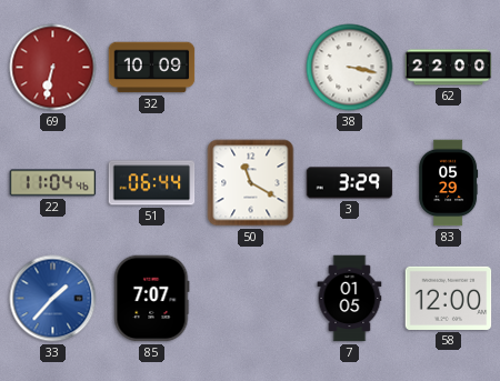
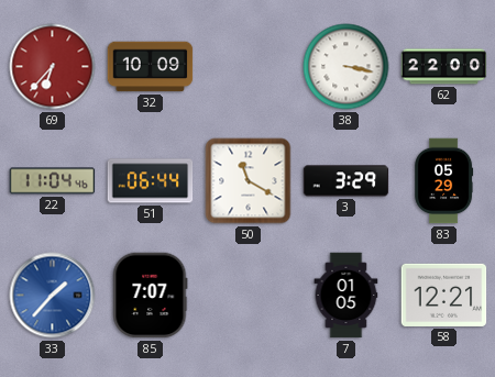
69: 6:32 -> 6:37
58: 12:00 -> 12:21
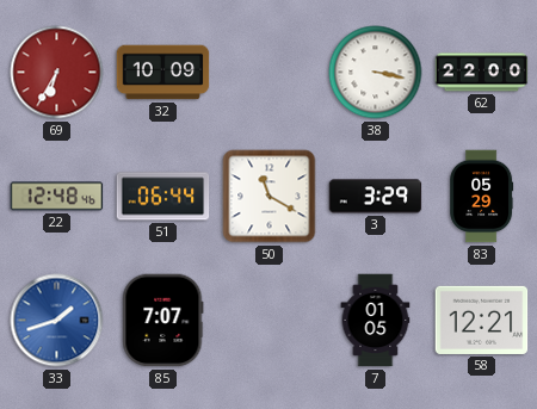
69: 6:37 -> 6:35
22: 11:04 -> 12:48
33: 1:37 -> 1:42
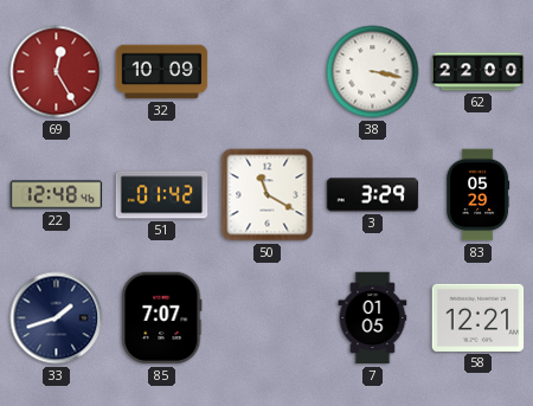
69: 6:35 -> 12:25
51: 06:44 -> 01:42
33 dial: blue -> navy
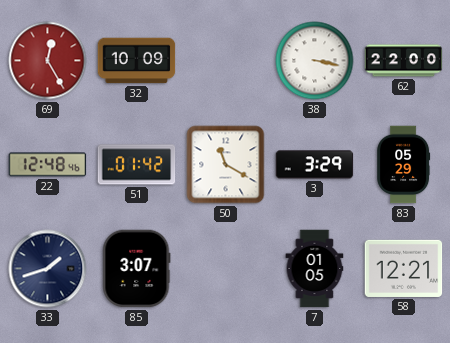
85: 7:07 -> 3:07
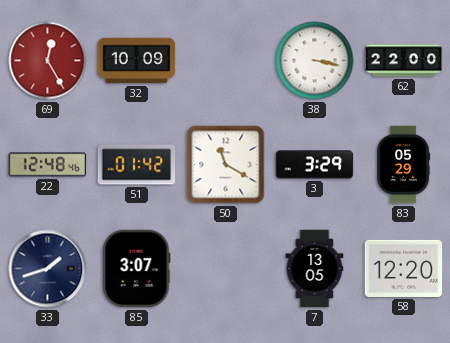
7: 01:05 -> 13:05
58: 12:21 -> 12:20
